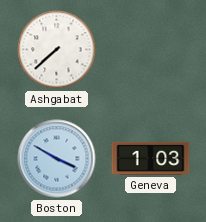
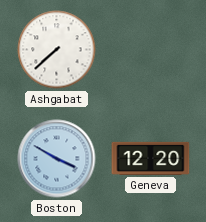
Geneva: 1:03 -> 12:20
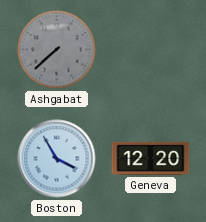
Ashgabat dial: white -> grey
Boston: 3:50 -> 3:55
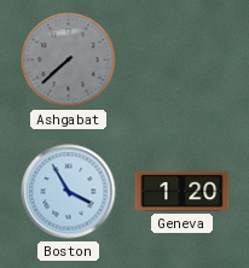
Geneva: 12:20 -> 1:20
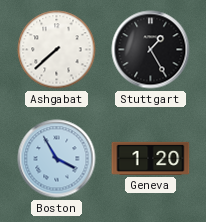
Ashgabat dial: grey -> white
Stuttgart: none -> 1:25
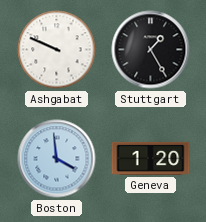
Ashgabat: 7:38 -> 9:49
Boston: 3:55 -> 3:59
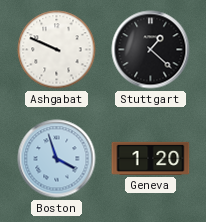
Stuttgart: 1:25 -> 1:22
Boston: 3:59 -> 3:57
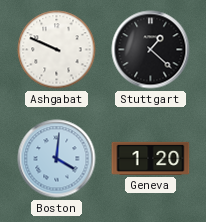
Boston: 3:57 -> 4:01
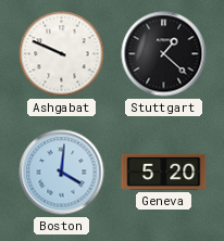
Geneva: 1:20 -> 5:20
